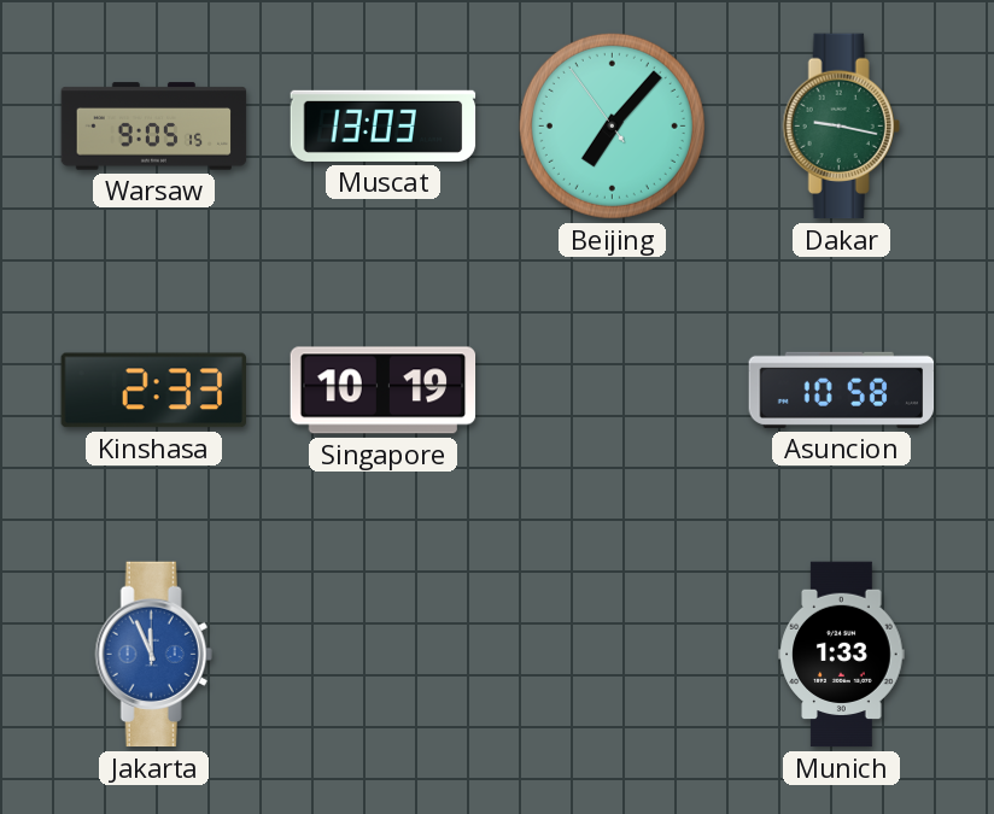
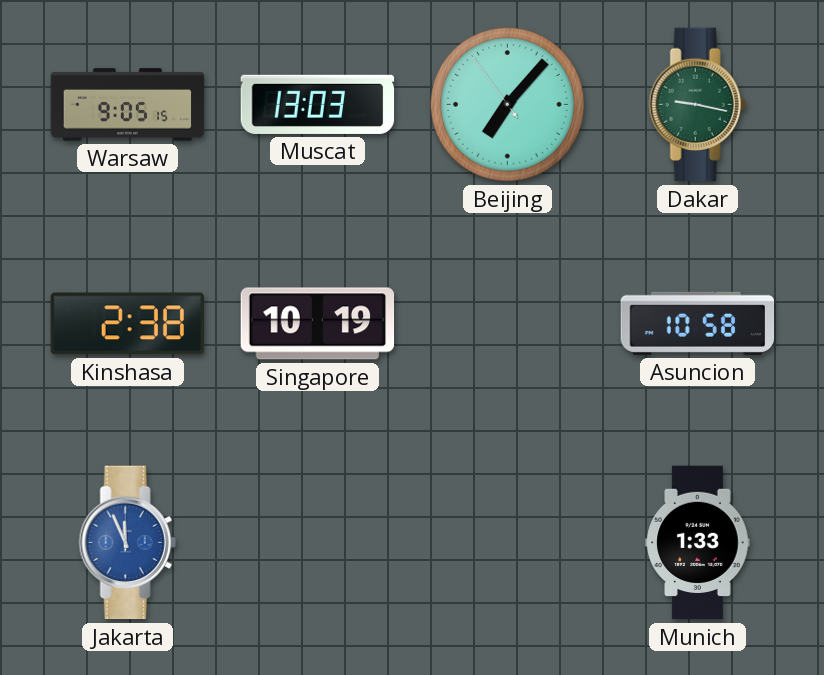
Kinshasa: 2:33 -> 2:38
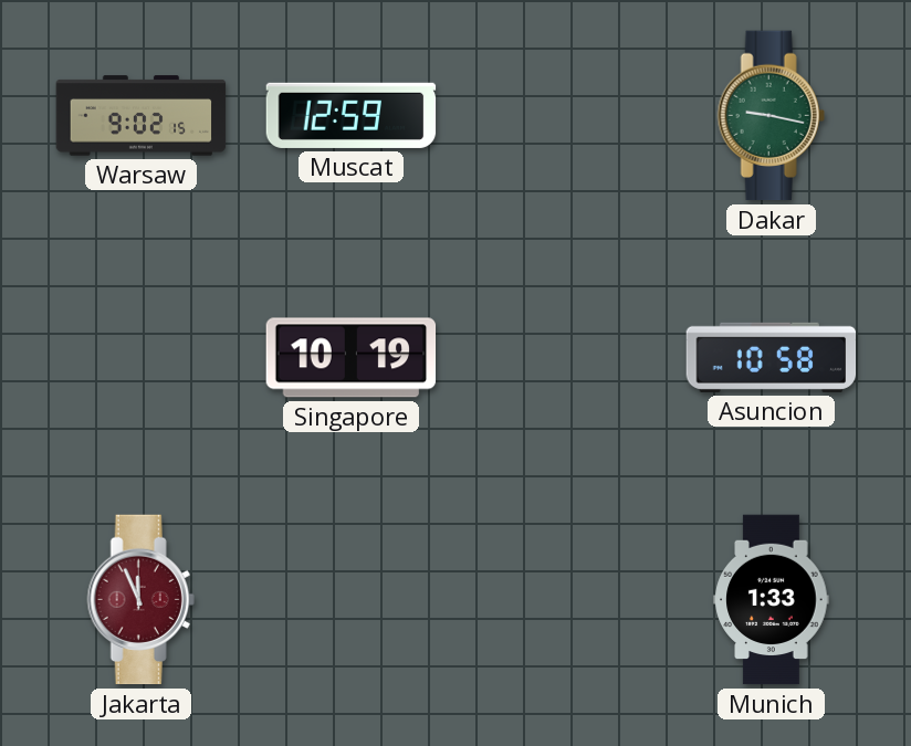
Warsaw: 9:05 -> 9:02
Muscat: 13:03 -> 12:59
Beijing: 7:06 -> none
Kinshasa: 2:38 -> none
Jakarta dial: blue -> burgundy
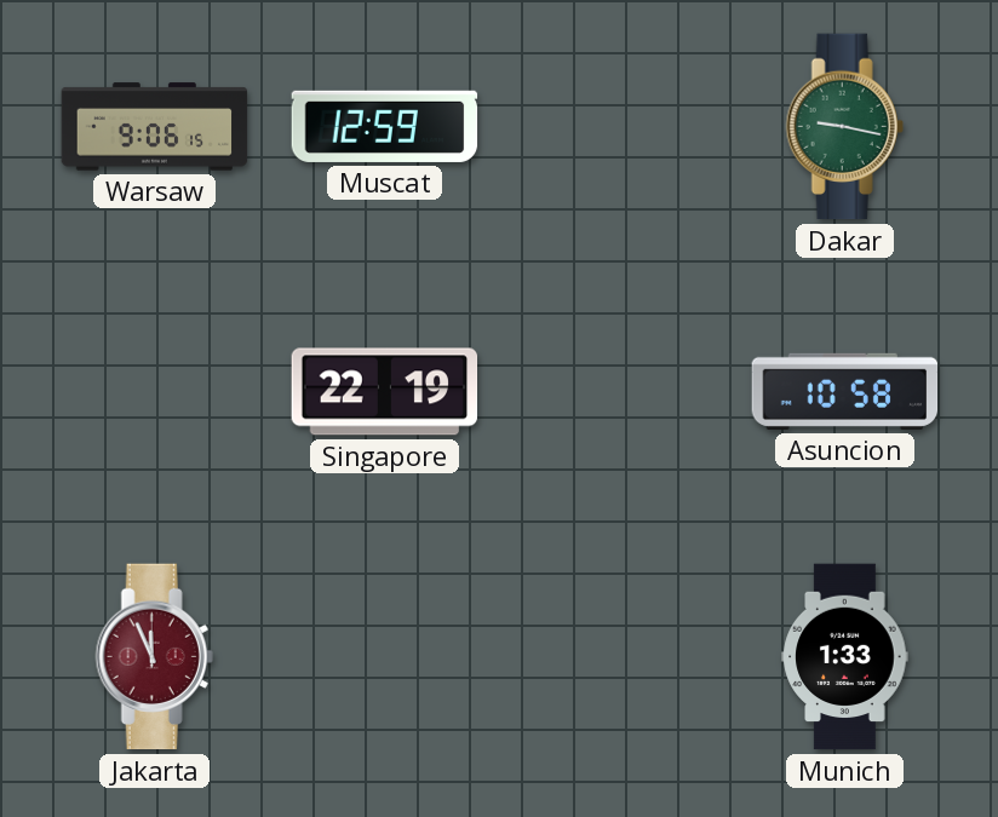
Warsaw: 9:02 -> 9:06
Singapore: 10:19 -> 22:19
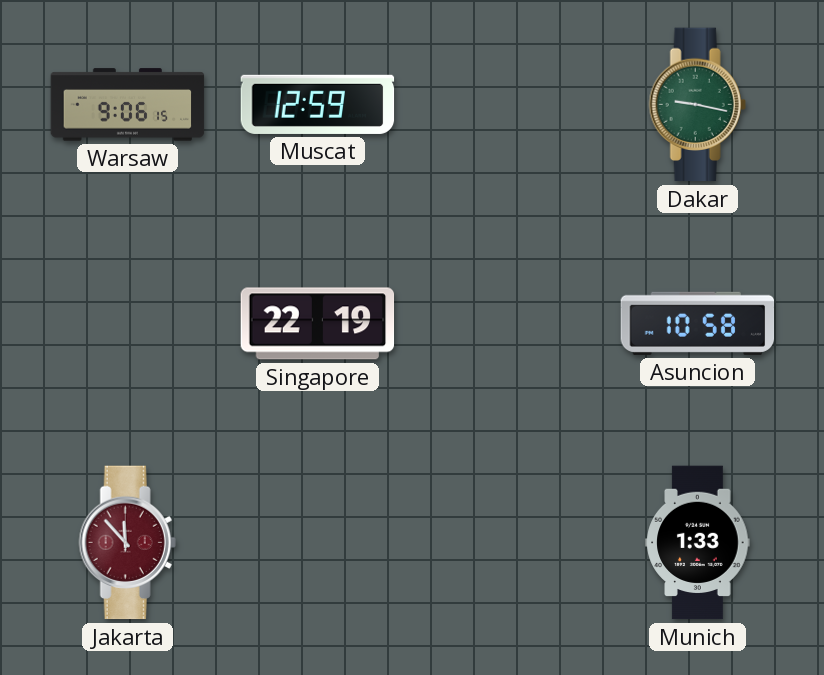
Jakarta: 11:56 -> 11:53
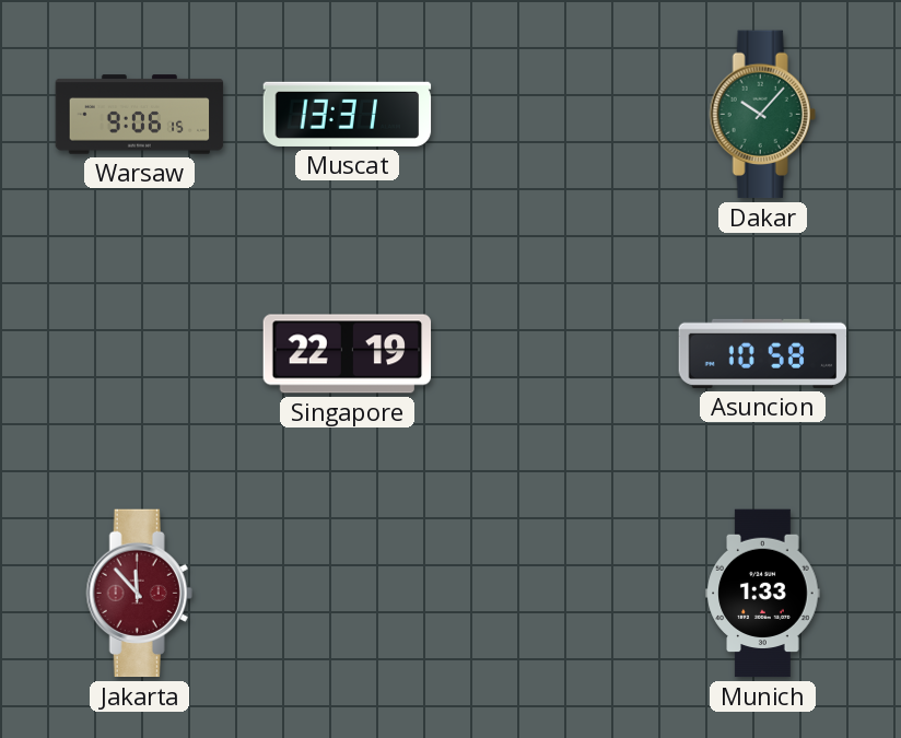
Muscat: 12:59 -> 13:31
Dakar: 9:17 -> 10:07
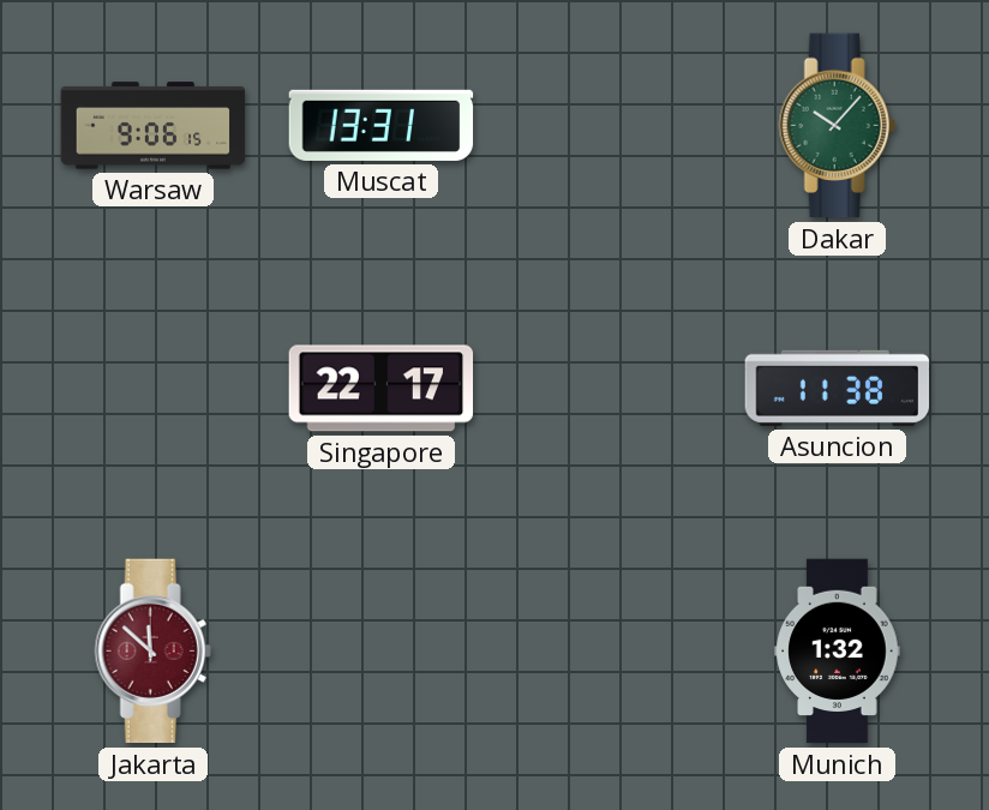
Singapore: 22:19 -> 22:17
Asuncion: 10:58 -> 11:38
Jakarta: 11:53 -> 11:52
Munich: 1:33 -> 1:32
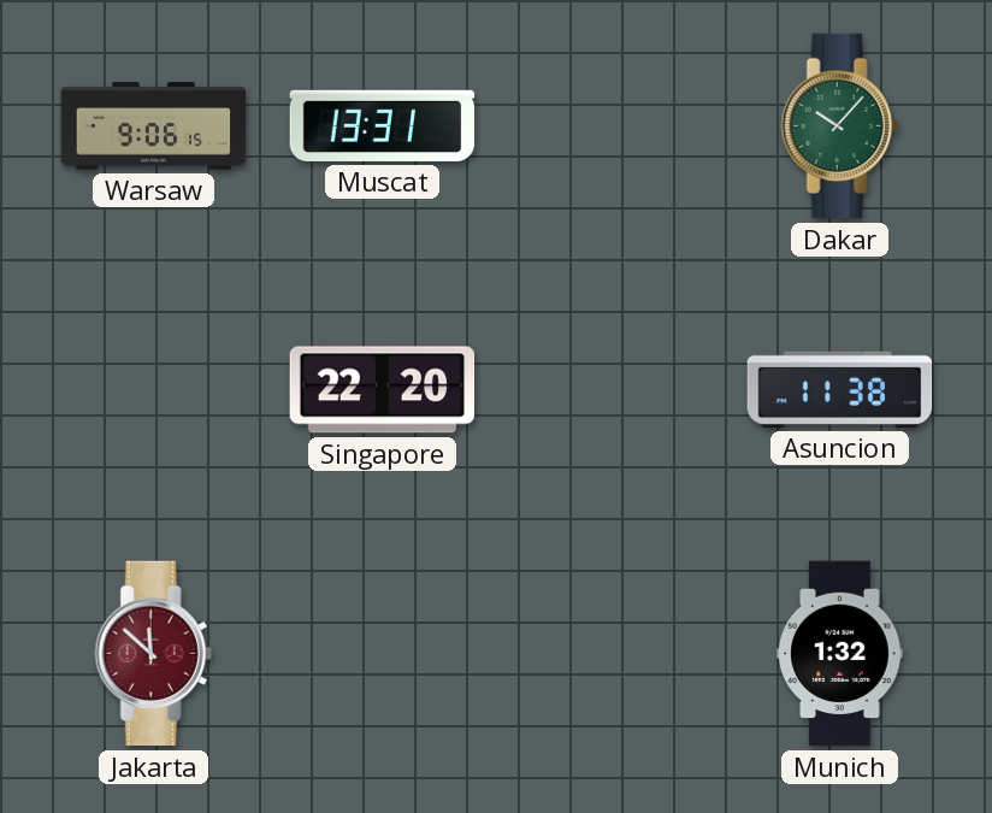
Singapore: 22:17 -> 22:20
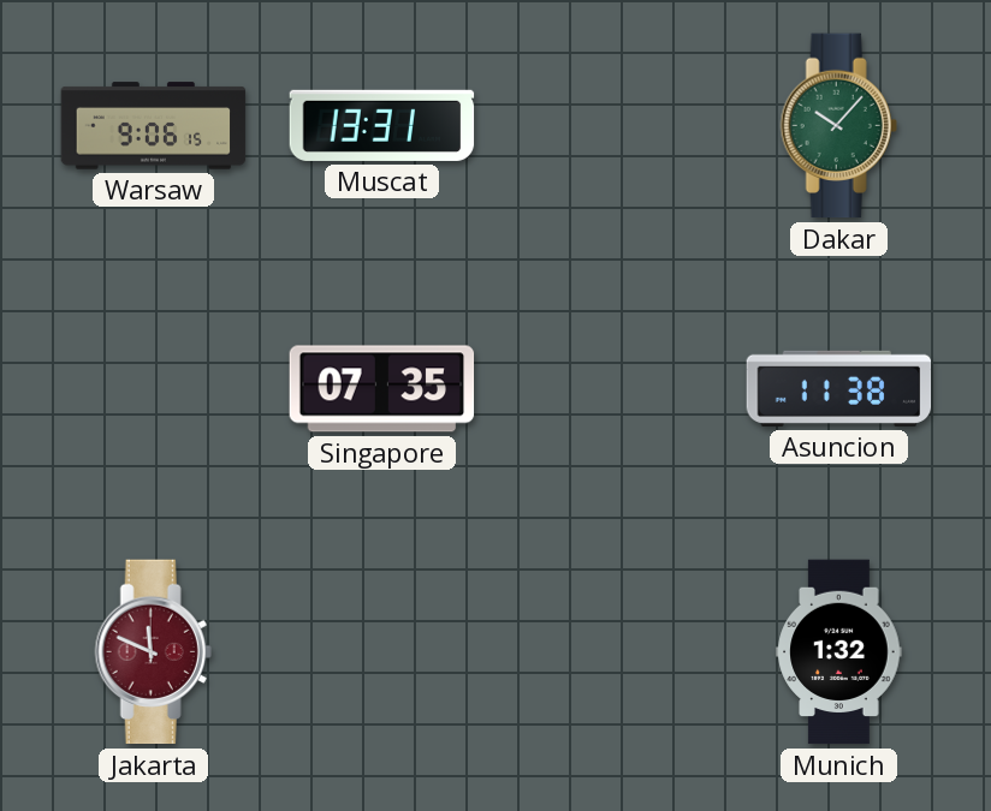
Singapore: 22:20 -> 07:35
Jakarta: 11:52 -> 11:49
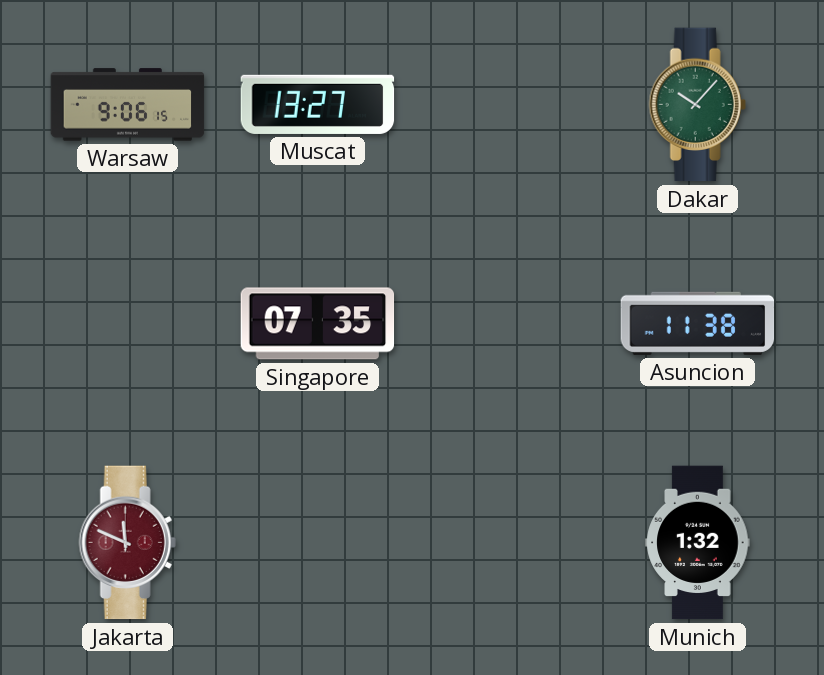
Muscat: 13:31 -> 13:27
